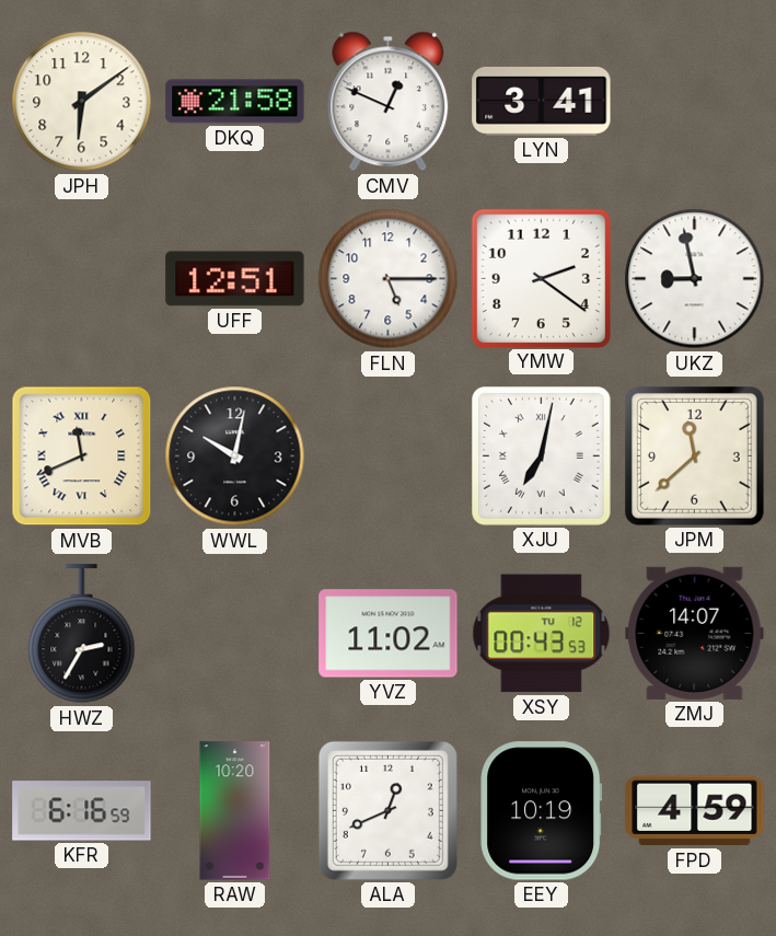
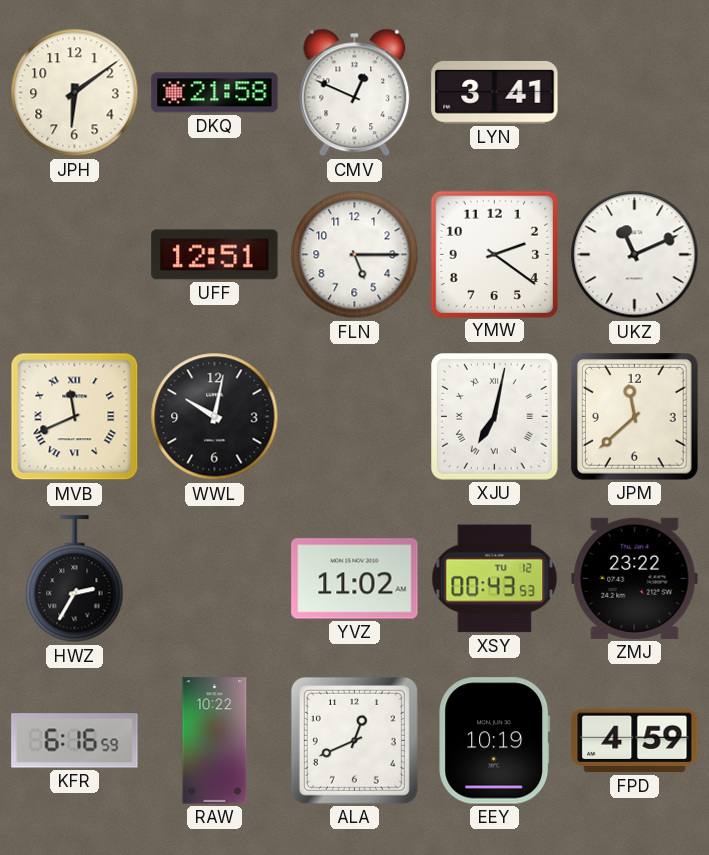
UKZ: 8:58 -> 11:11
ZMJ: 14:07 -> 23:22
RAW: 10:20 -> 10:22
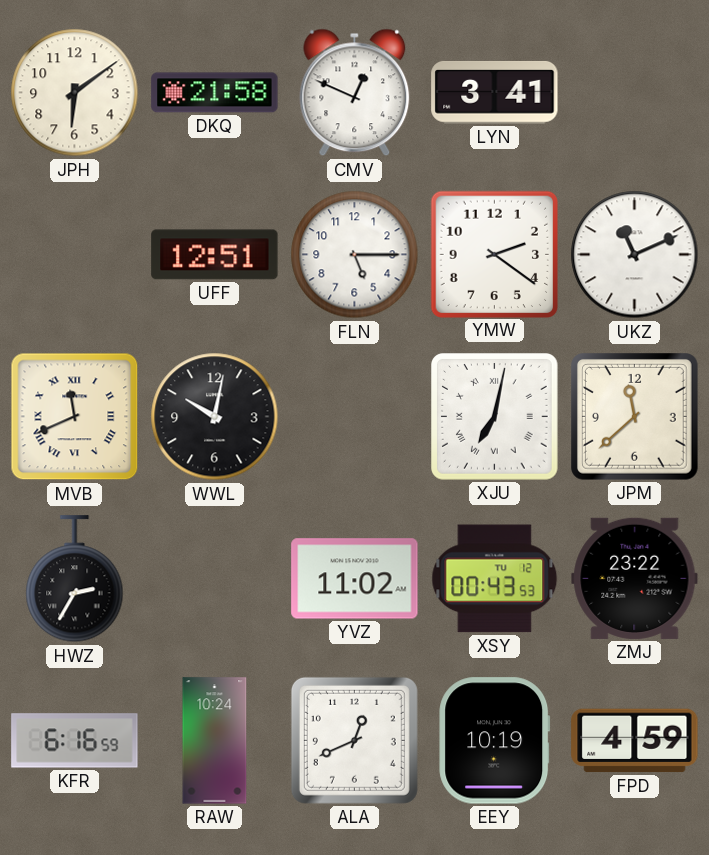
RAW: 10:22 -> 10:24
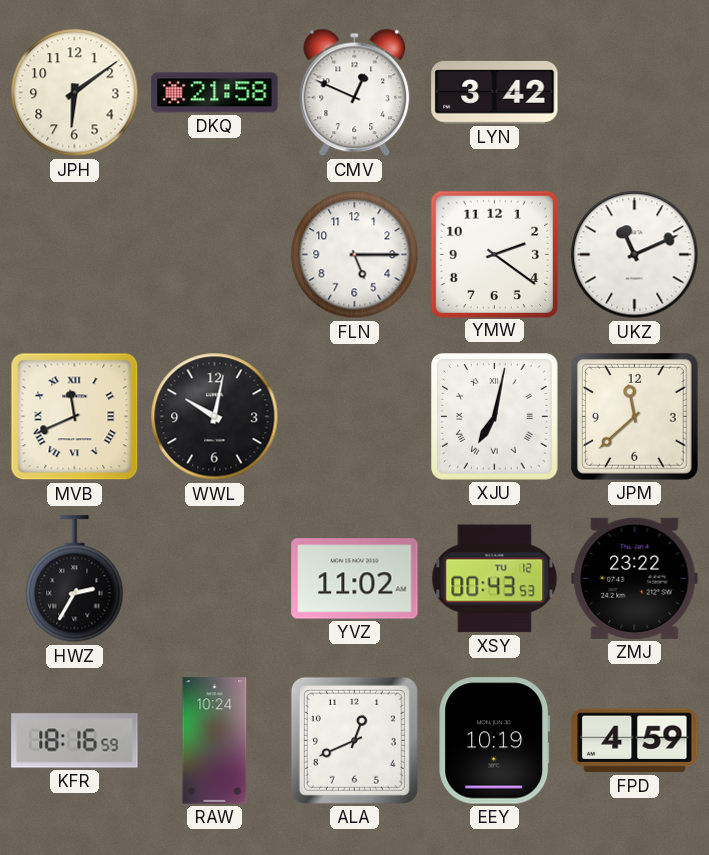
LYN: 3:41 -> 3:42
UFF: 12:51 -> none
KFR: 6:16 -> 18:16
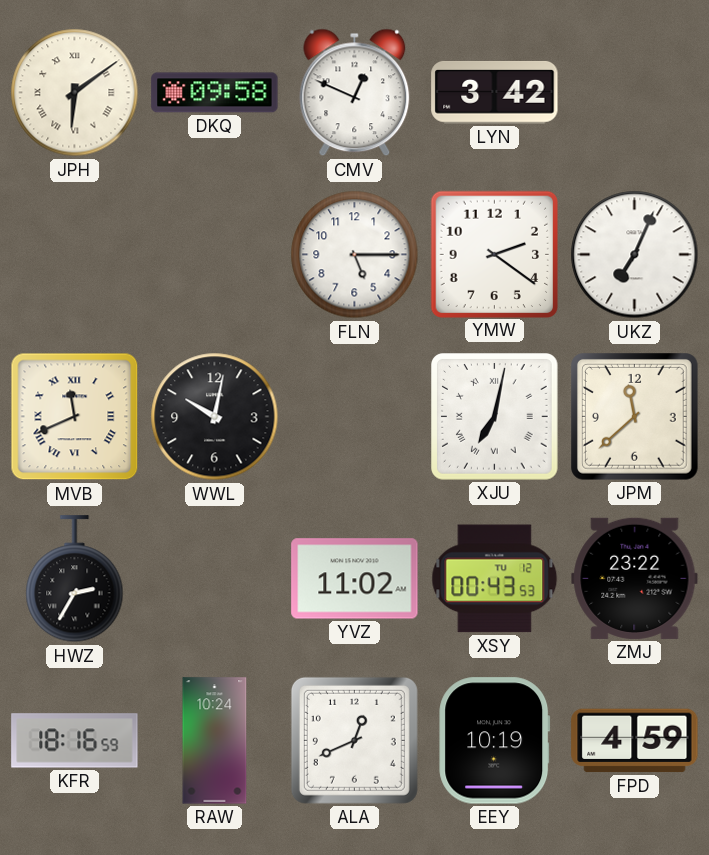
JPH numerals: Arabic -> Roman
DKQ: 21:58 -> 09:58
UKZ: 11:11 -> 7:04
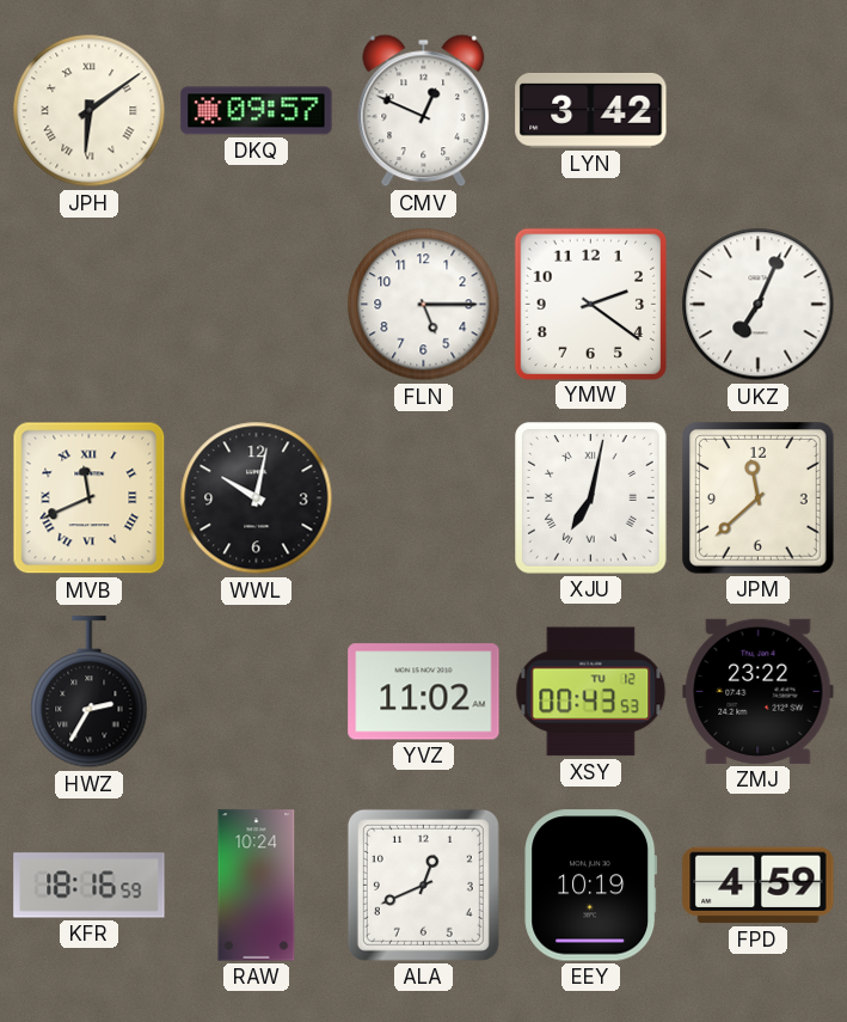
DKQ: 09:58 -> 09:57
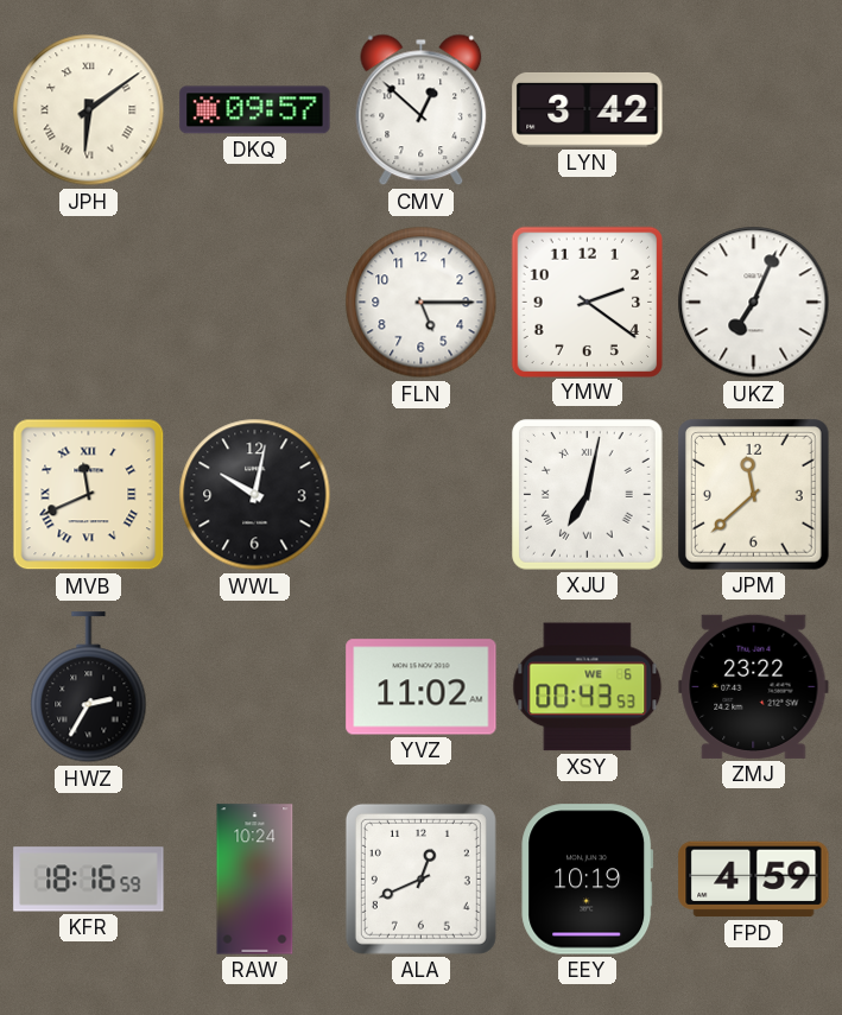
CMV: 12:49 -> 12:52
XSY date: TU 12 -> WE 6
